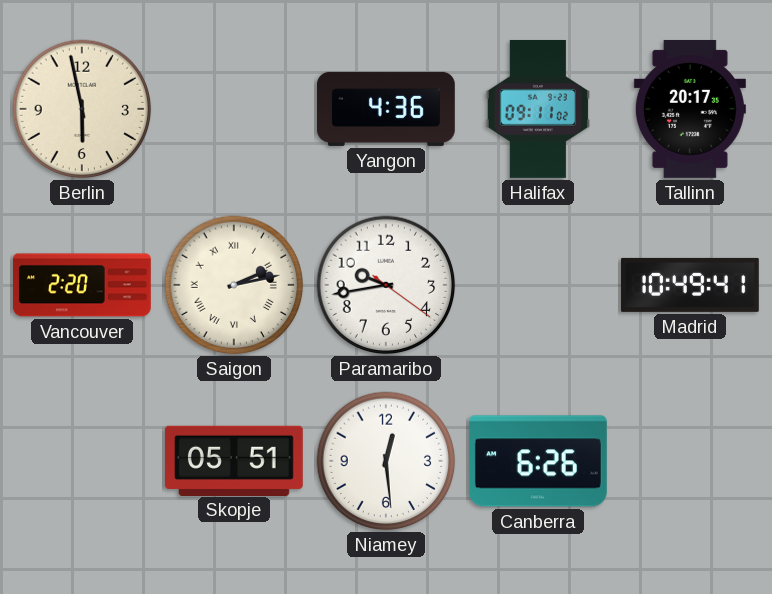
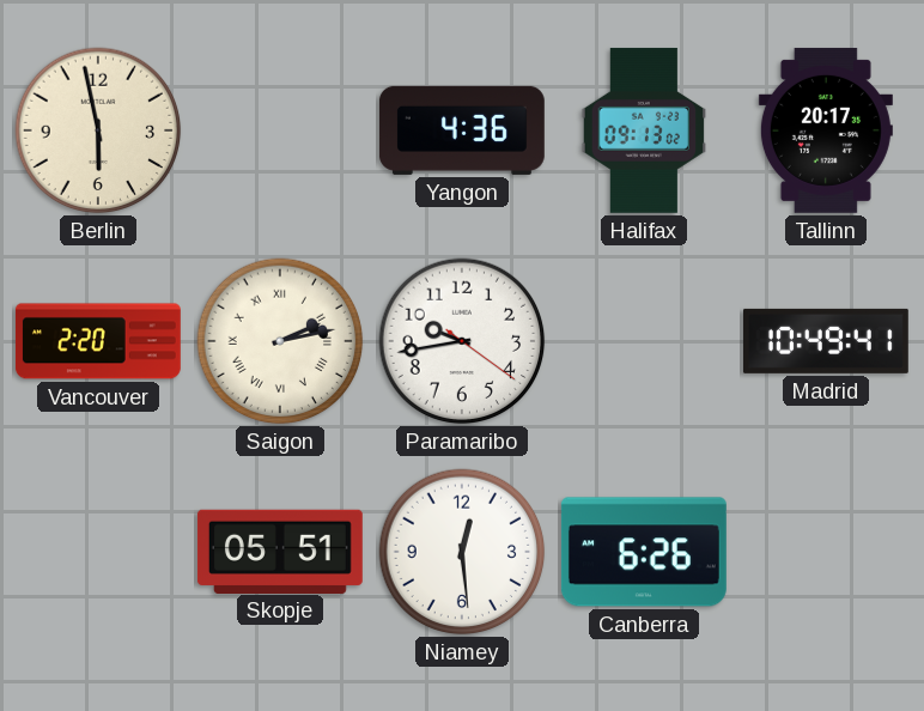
Halifax: 09:11 -> 09:13
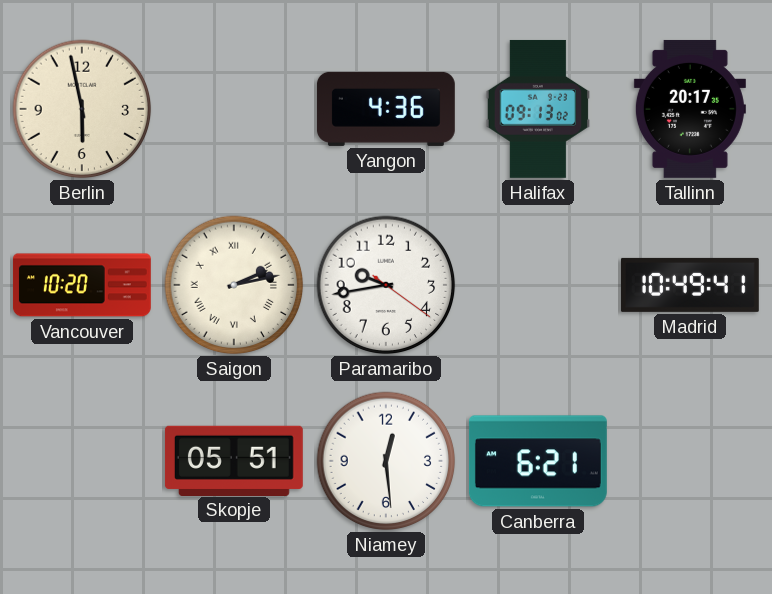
Vancouver: 2:20 -> 10:20
Canberra: 6:26 -> 6:21
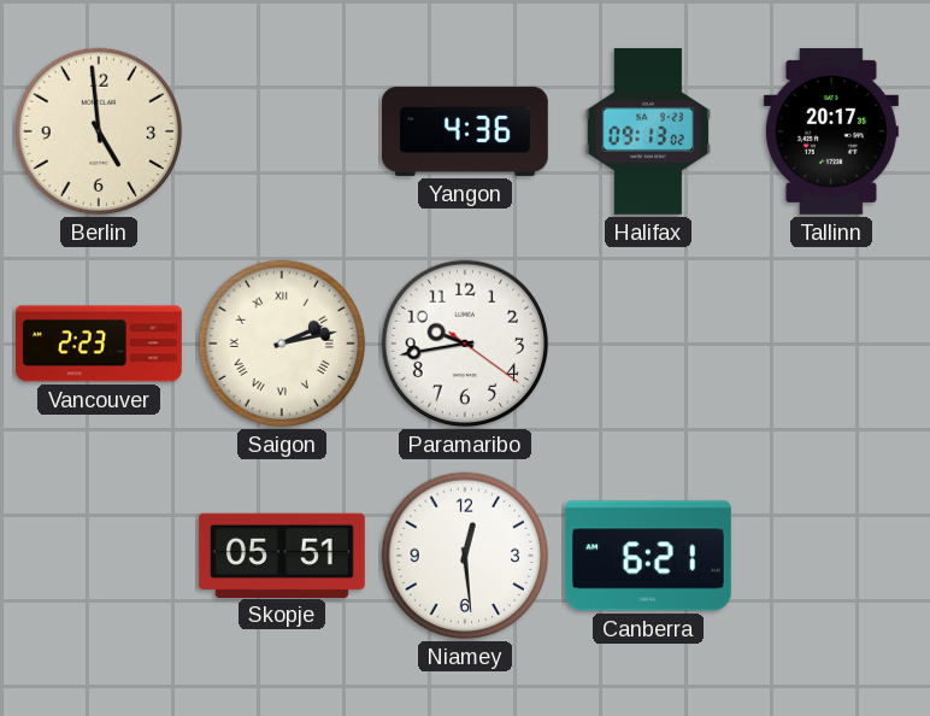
Berlin: 5:58 -> 4:59
Vancouver: 10:20 -> 2:23
Madrid: 10:49 -> none
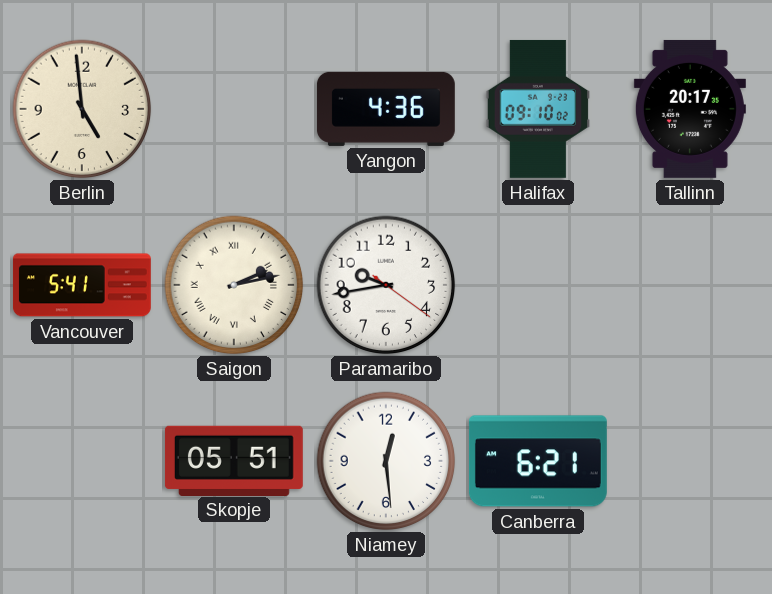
Halifax: 09:13 -> 09:10
Vancouver: 2:23 -> 5:41
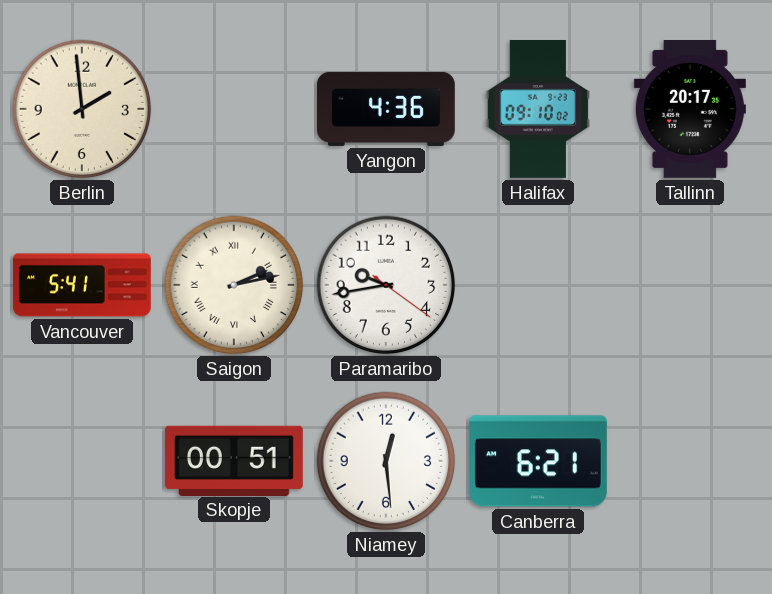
Berlin: 4:59 -> 1:59
Skopje: 05:51 -> 00:51
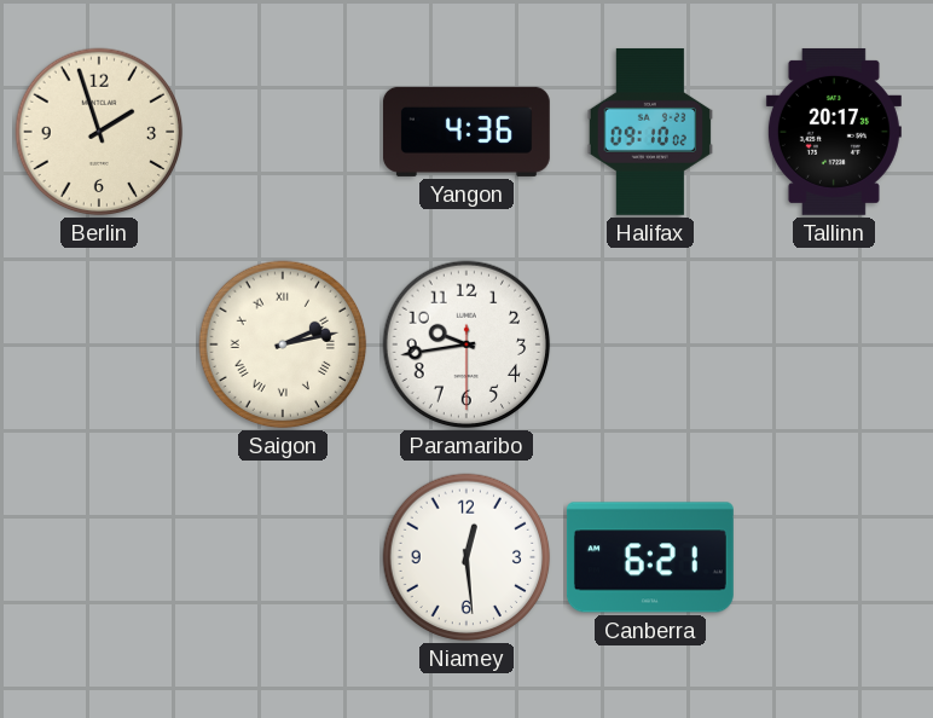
Berlin: 1:59 -> 1:57
Vancouver: 5:41 -> none
Paramaribo: 9:43:21 -> 9:43:30
Skopje: 00:51 -> none
